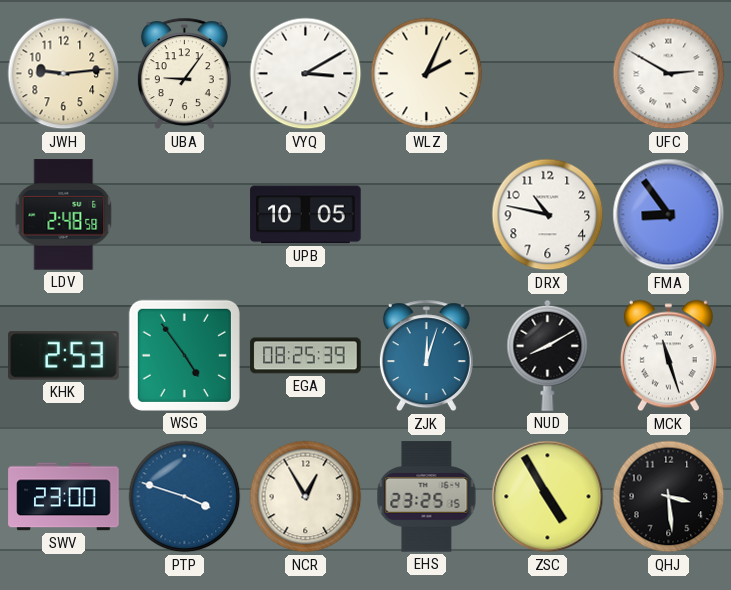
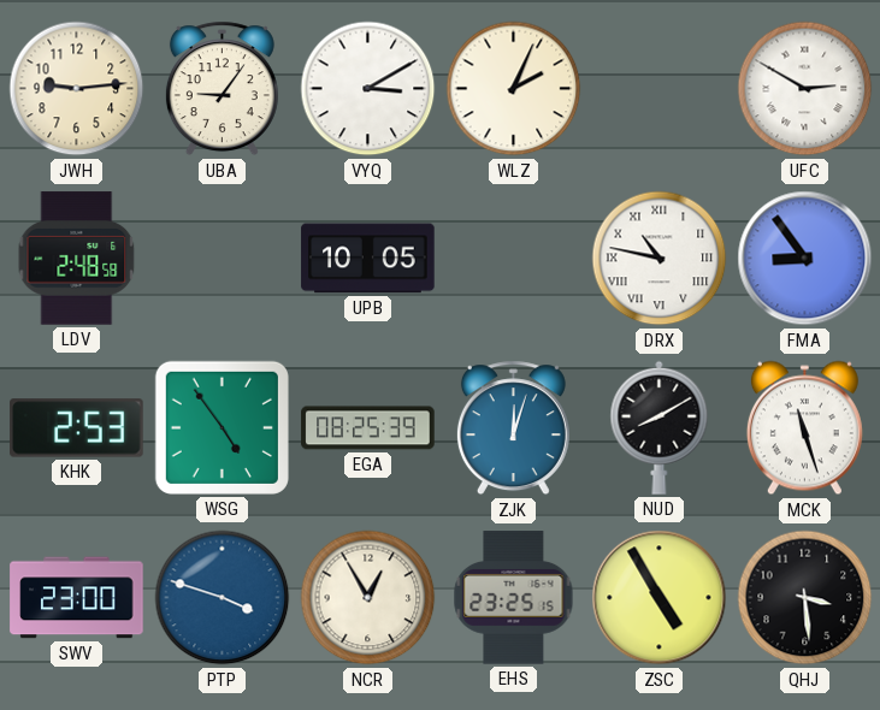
DRX numerals: Arabic -> Roman
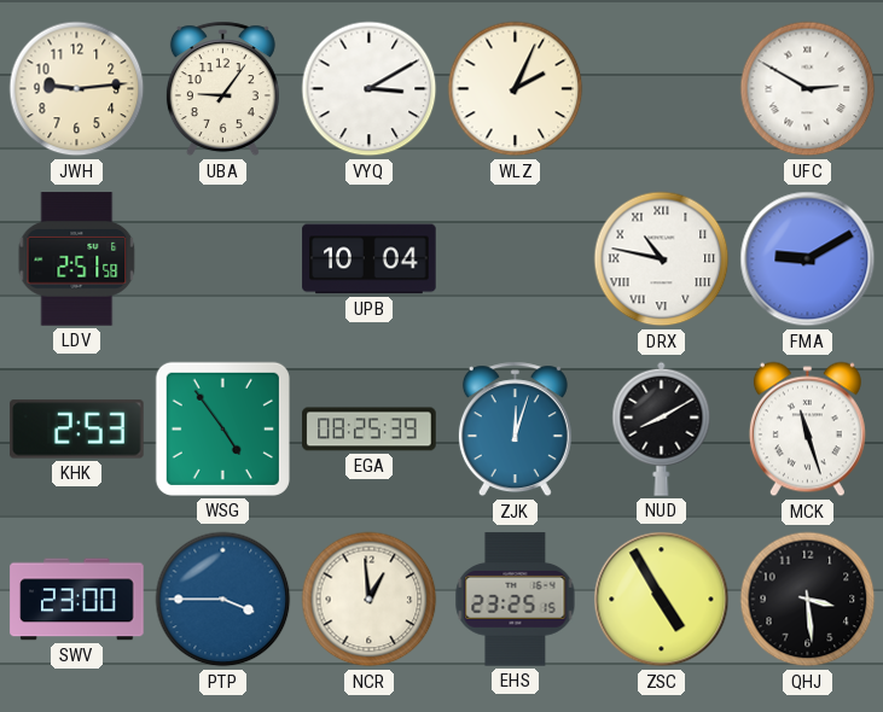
LDV: 2:48 -> 2:51
UPB: 10:05 -> 10:04
FMA: 8:54 -> 9:10
PTP: 3:48 -> 3:45
NCR: 12:55 -> 12:59
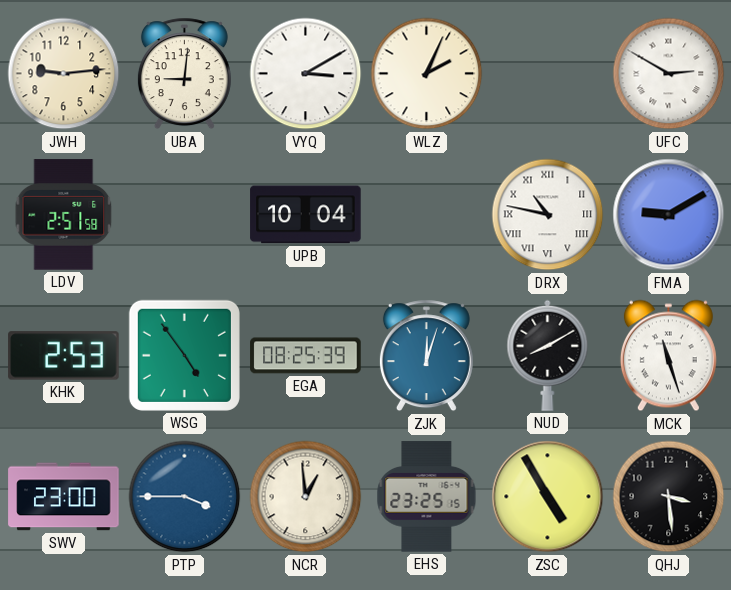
UBA: 9:06 -> 9:01
